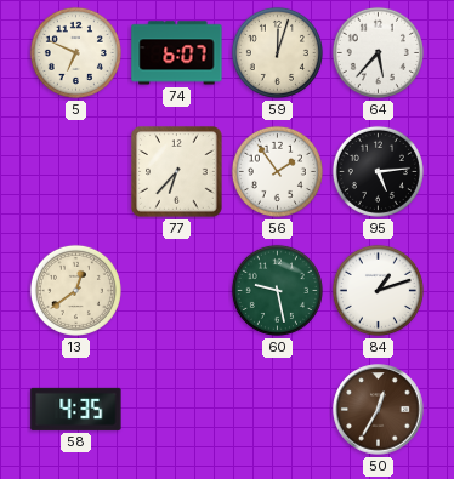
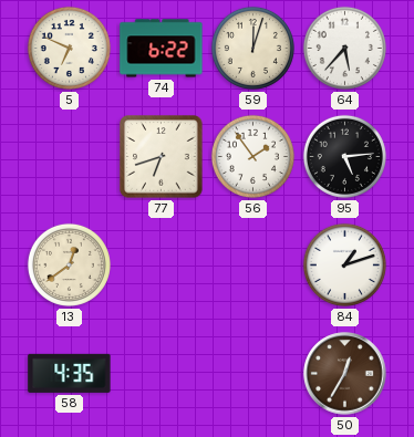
74: 6:07 -> 6:22
77: 6:37 -> 6:42
60: 9:28 -> none
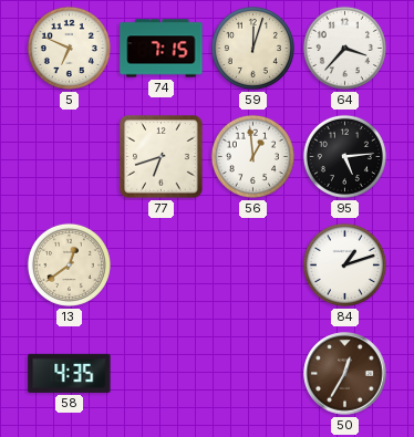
74: 6:22 -> 7:15
64: 5:37 -> 3:37
56: 1:54 -> 12:59
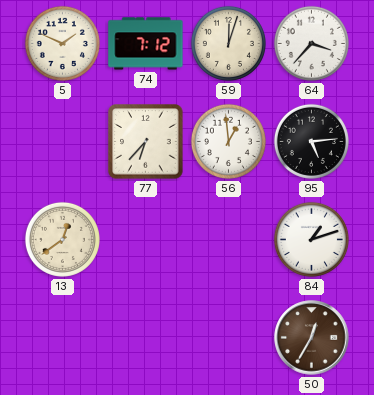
5: 6:49 -> 1:49
74: 7:15 -> 7:12
77: 6:42 -> 6:37
58: 4:35 -> none
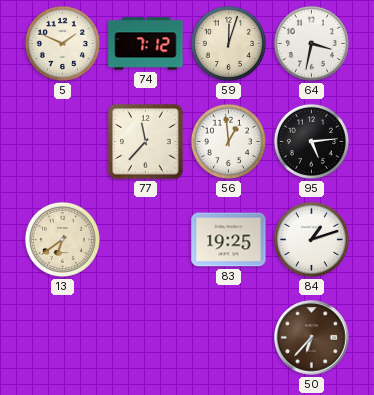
64: 3:37 -> 3:32
77: 6:37 -> 11:37
13: 12:39 -> 6:39
83: none -> 19:25
50: 12:35 -> 6:37
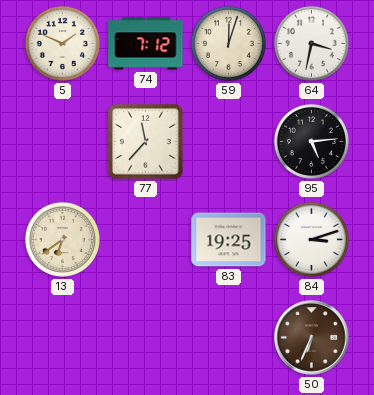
56: 12:59 -> none
84: 1:12 -> 3:12
50: 6:37 -> 6:34
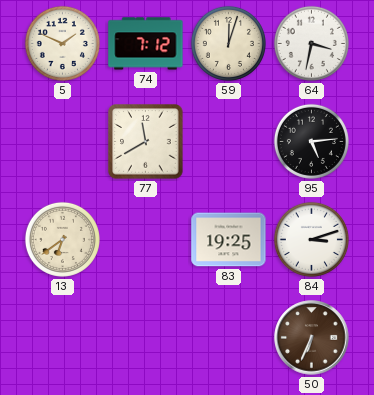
77: 11:37 -> 11:40
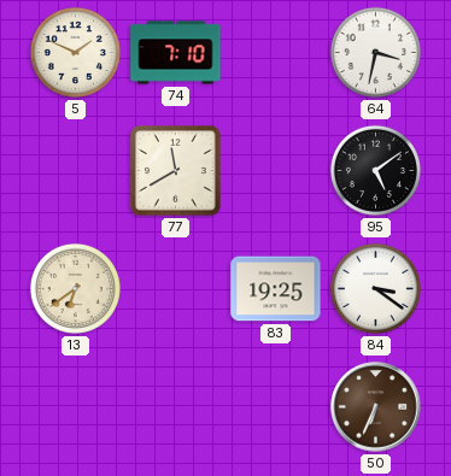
74: 7:12 -> 7:10
59: 12:03 -> none
95: 5:14 -> 5:09
84: 3:12 -> 3:21
